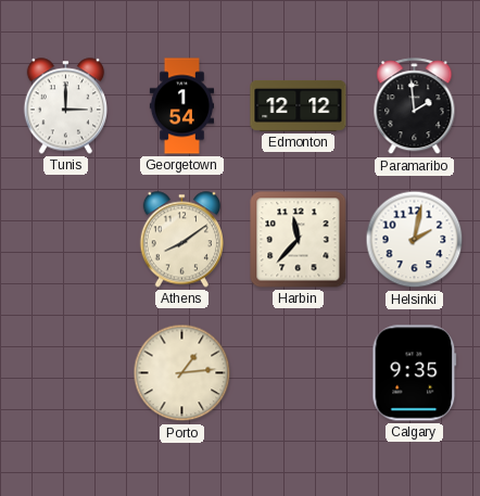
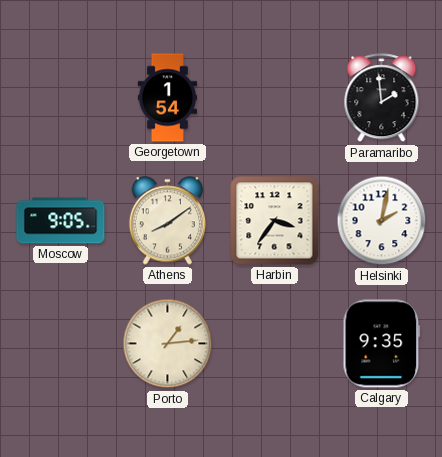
Tunis: 3:00 -> none
Edmonton: 12:12 -> none
Moscow: none -> 9:05
Harbin: 11:37 -> 3:36
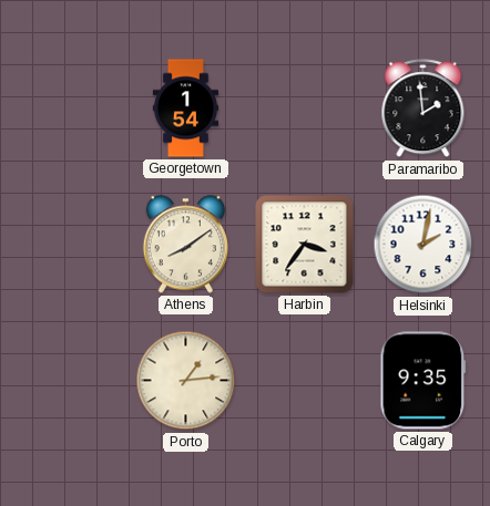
Moscow: 9:05 -> none
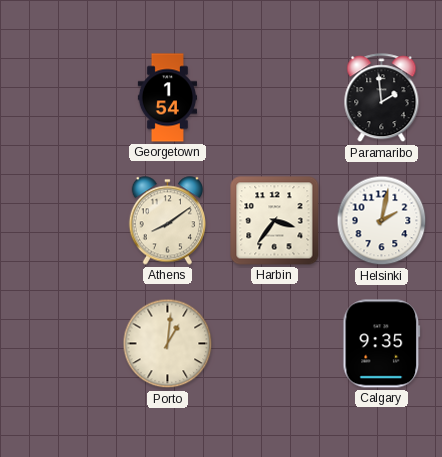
Porto: 1:14 -> 1:01
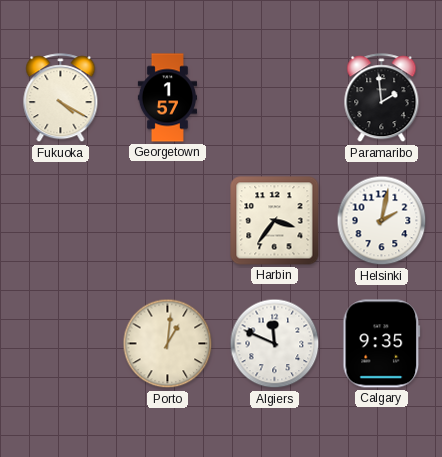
Fukuoka: none -> 4:20
Georgetown: 1:54 -> 1:57
Athens: 8:09 -> none
Algiers: none -> 11:49
